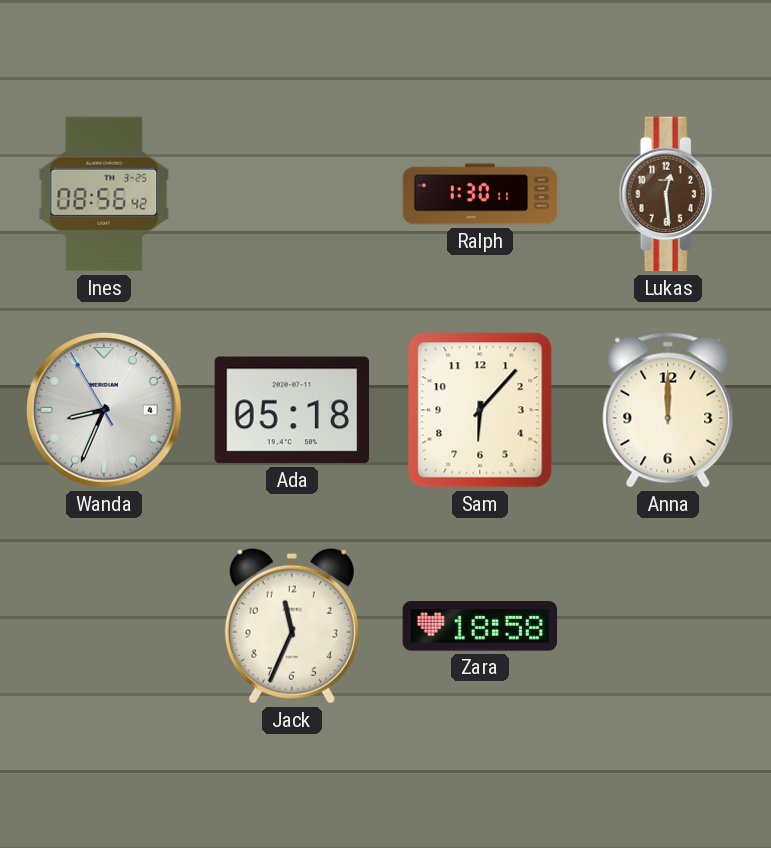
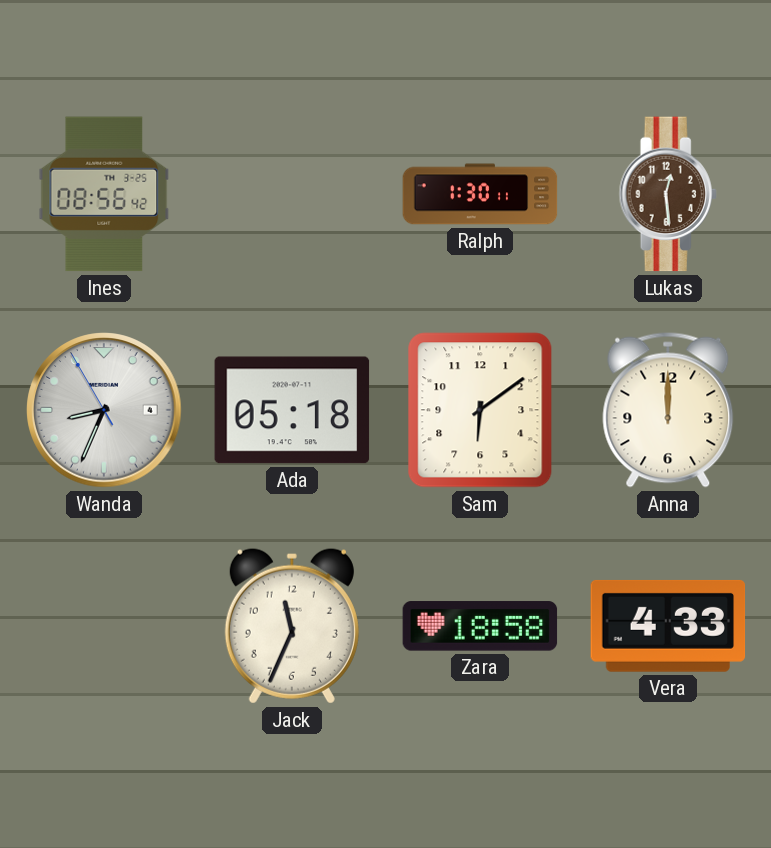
Sam: 6:07 -> 6:09
Vera: none -> 4:33
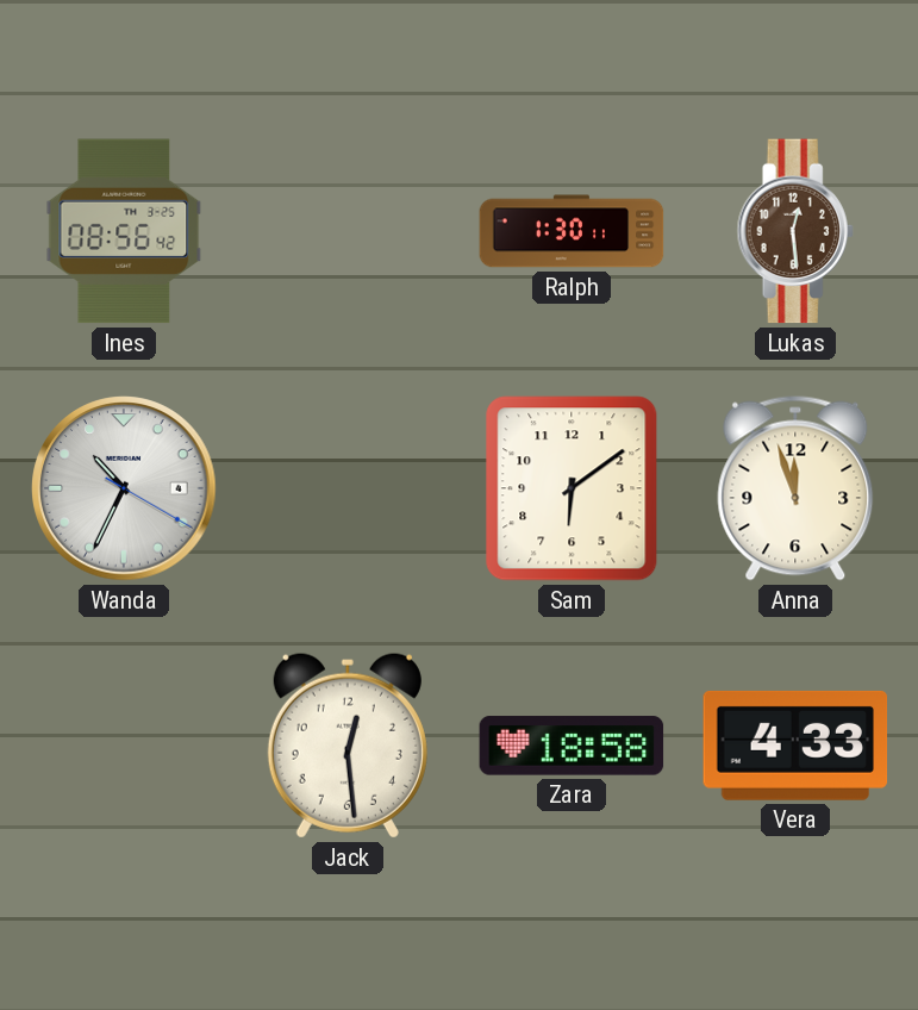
Wanda: 8:33 -> 10:34
Ada: 05:18 -> none
Anna: 12:00 -> 11:57
Jack: 11:34 -> 12:29
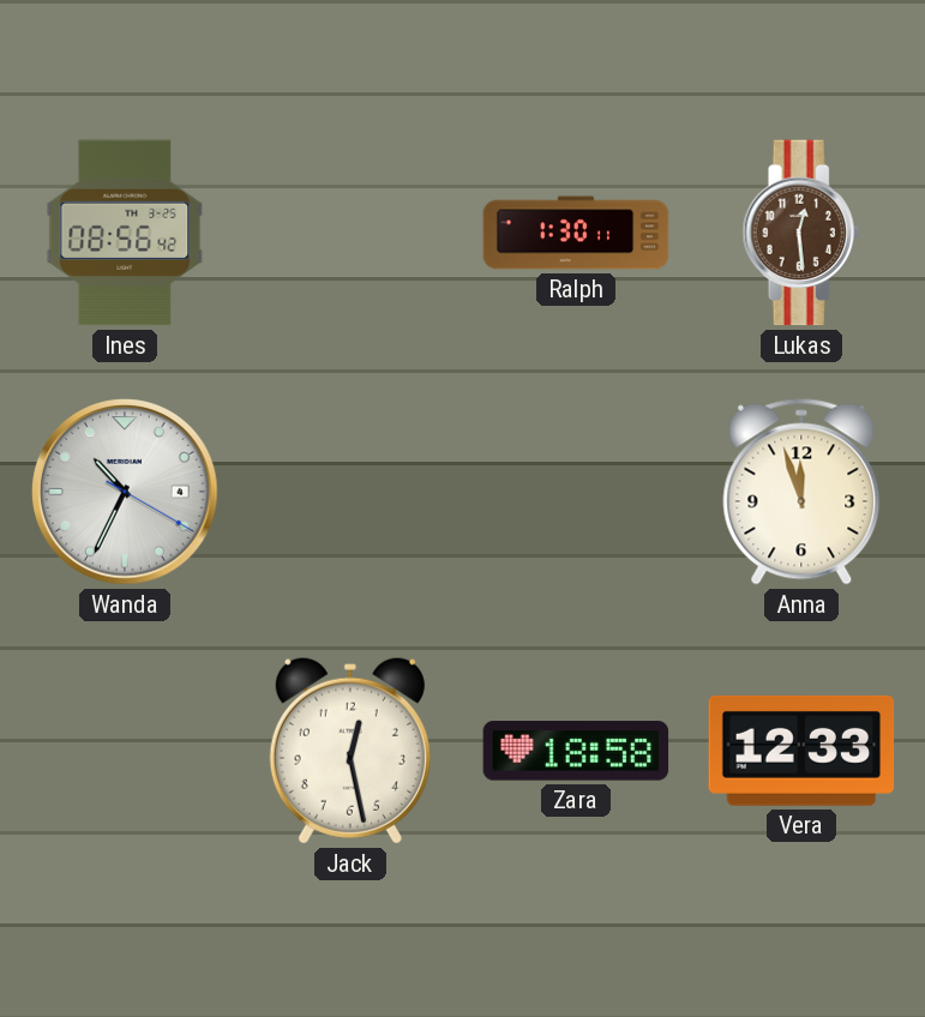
Sam: 6:09 -> none
Jack: 12:29 -> 12:28
Vera: 4:33 -> 12:33
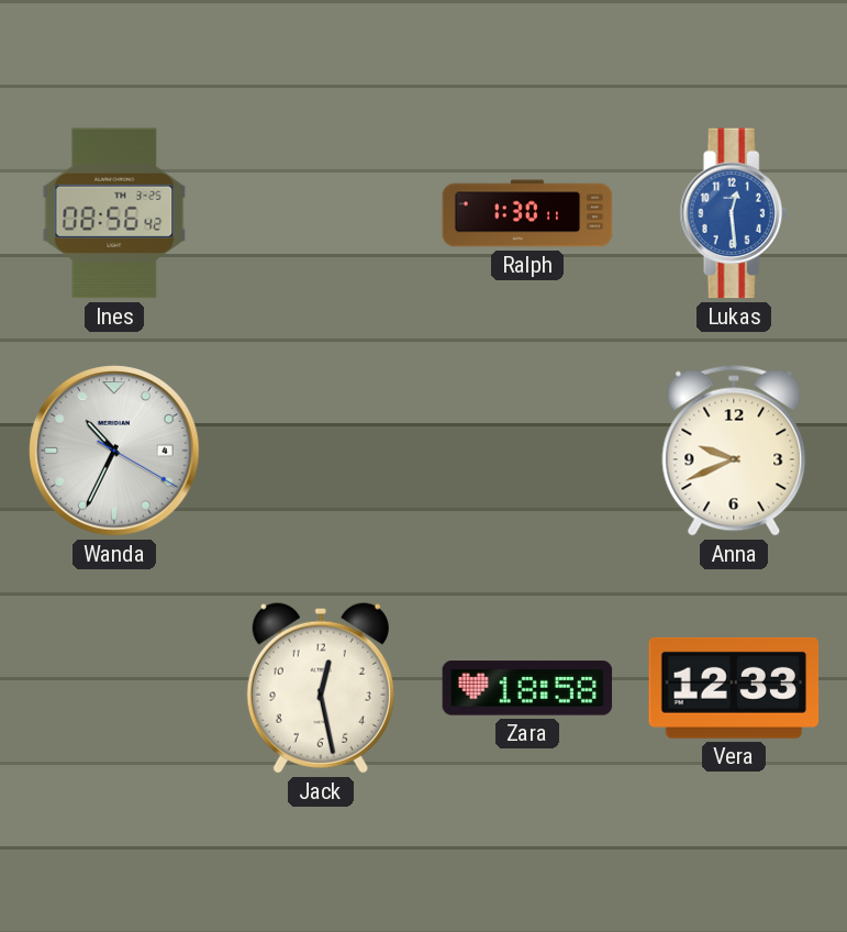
Lukas dial: brown -> blue
Anna: 11:57 -> 9:41
